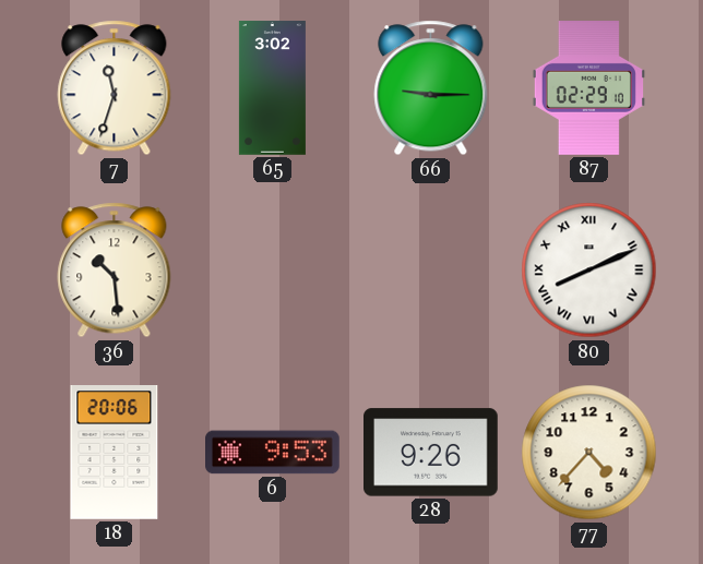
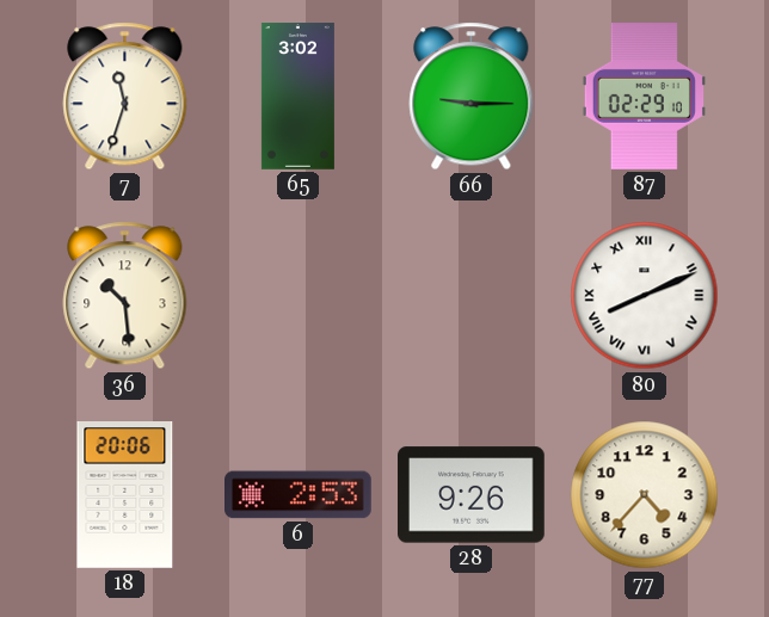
6: 9:53 -> 2:53
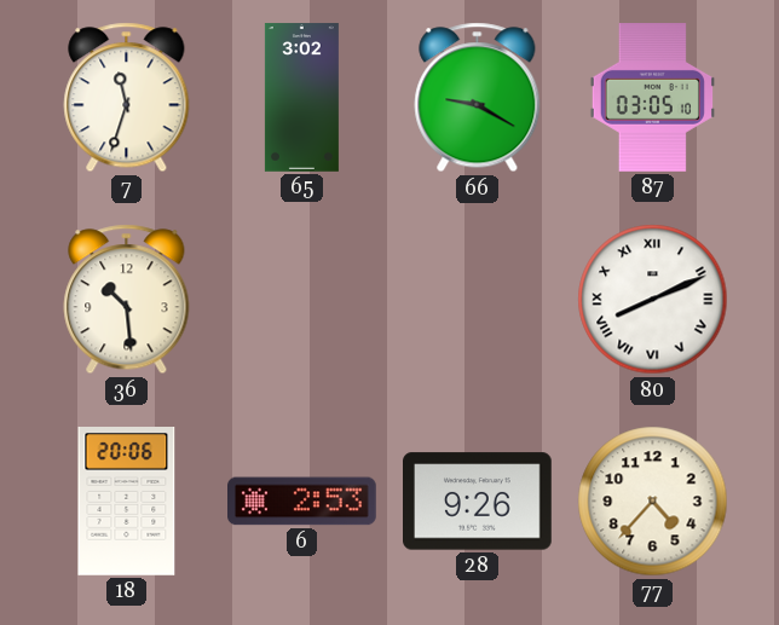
66: 9:15 -> 9:20
87: 02:29 -> 03:05
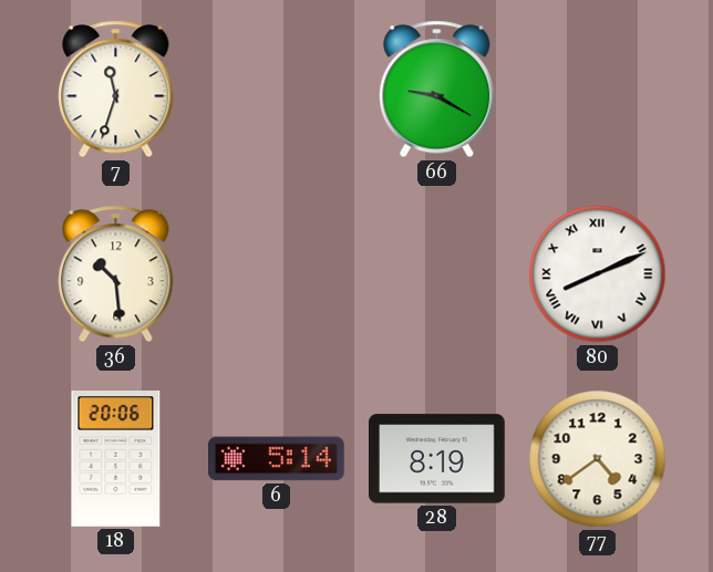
65: 3:02 -> none
87: 03:05 -> none
6: 2:53 -> 5:14
28: 9:26 -> 8:19
77: 4:37 -> 4:39
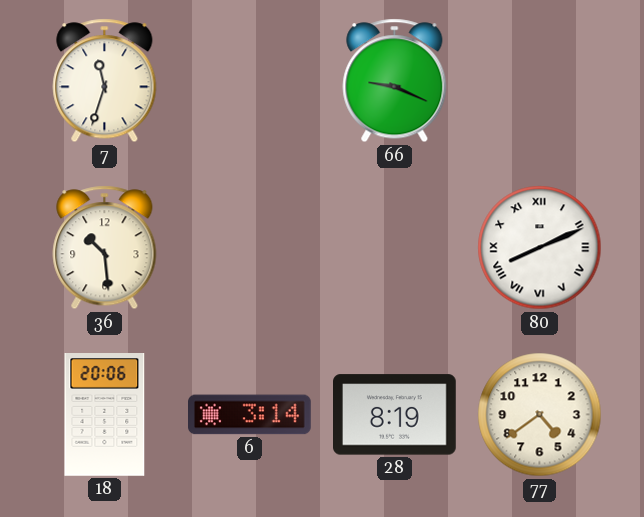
66: 9:20 -> 9:19
6: 5:14 -> 3:14
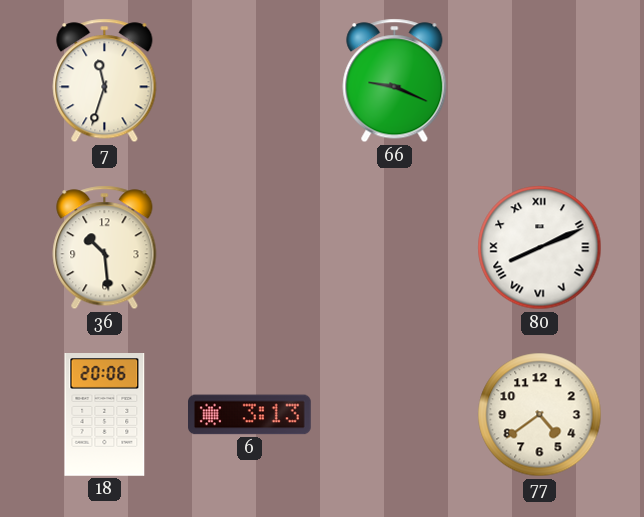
6: 3:14 -> 3:13
28: 8:19 -> none
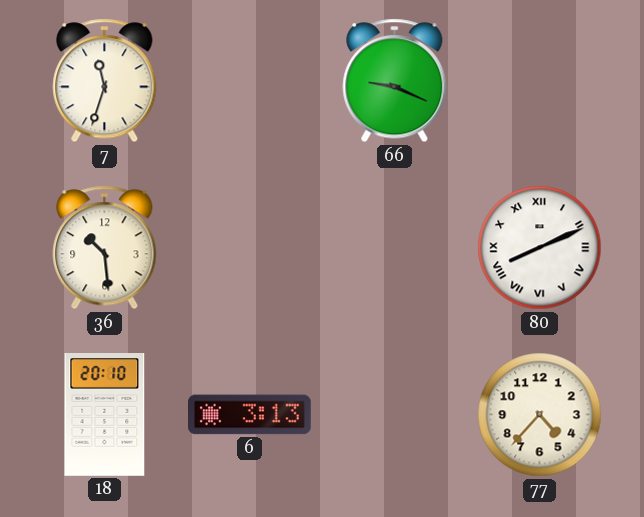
18: 20:06 -> 20:10
77: 4:39 -> 4:37
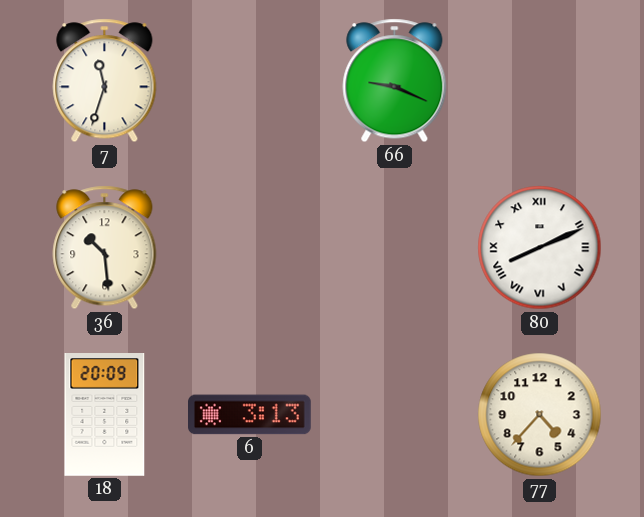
18: 20:10 -> 20:09
